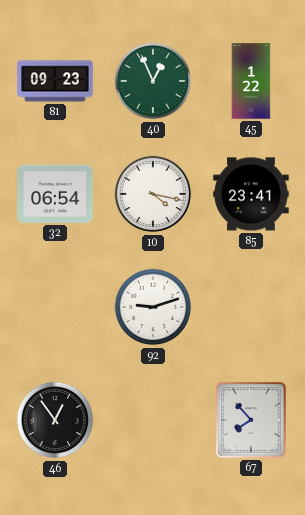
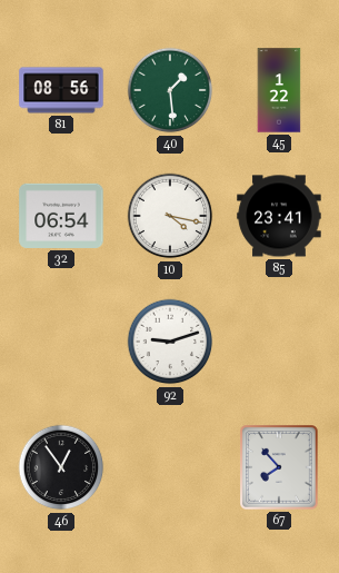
81: 09:23 -> 08:56
40: 12:56 -> 1:29
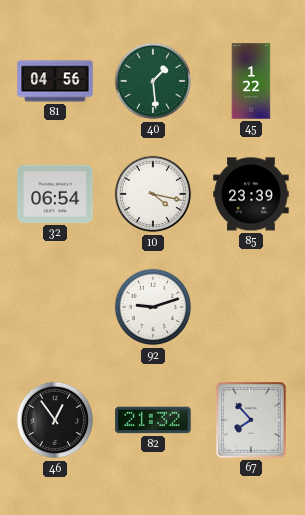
81: 08:56 -> 04:56
85: 23:41 -> 23:39
82: none -> 21:32
